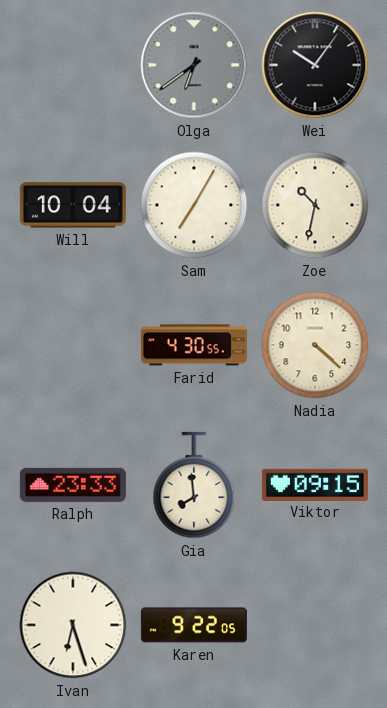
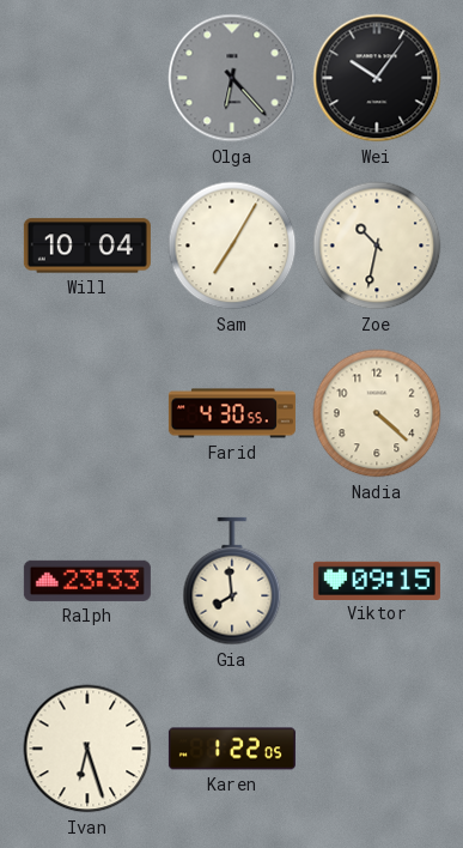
Olga: 6:39 -> 6:23
Karen: 9:22 -> 1:22
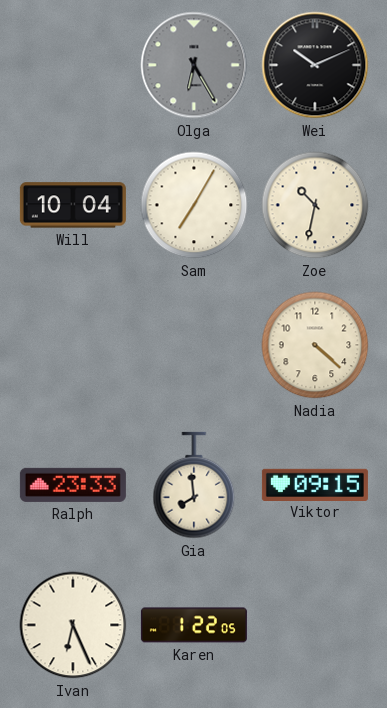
Olga: 6:23 -> 6:25
Wei: 10:06 -> 10:11
Farid: 4:30 -> none
Ivan: 6:27 -> 6:26
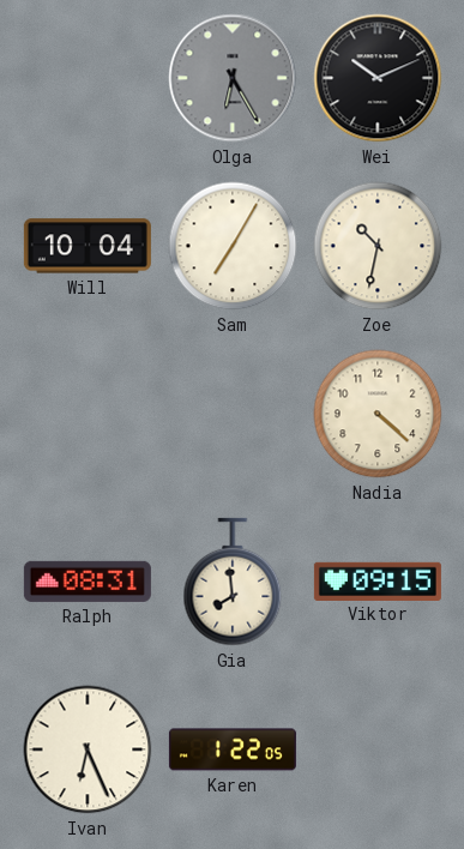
Ralph: 23:33 -> 08:31
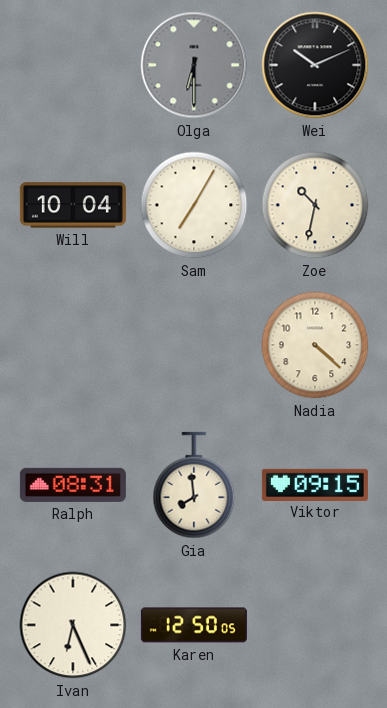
Olga: 6:25 -> 6:30
Karen: 1:22 -> 12:50
